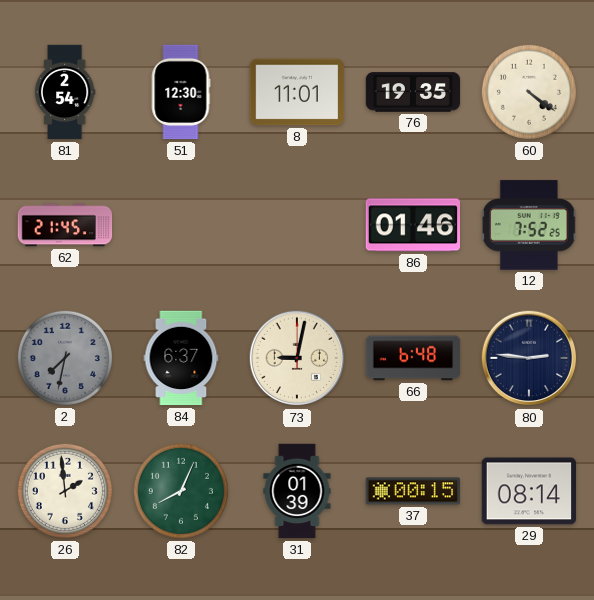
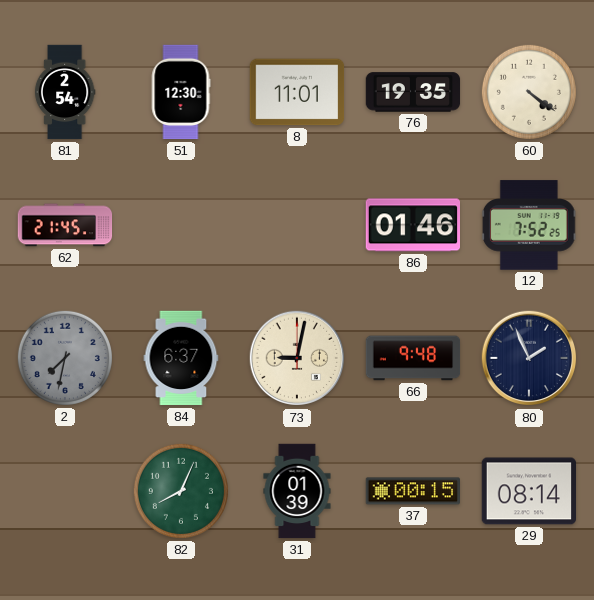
66: 6:48 -> 9:48
80: 2:46 -> 1:56
26: 1:59 -> none
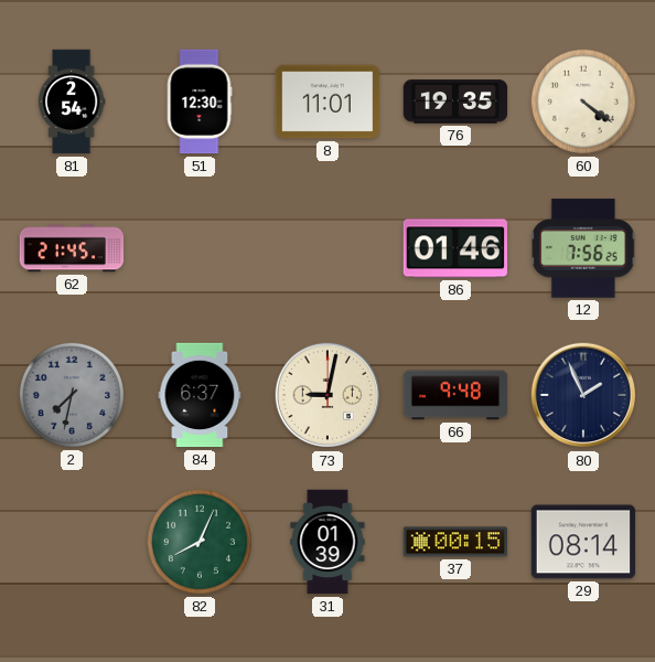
12: 7:52 -> 7:56
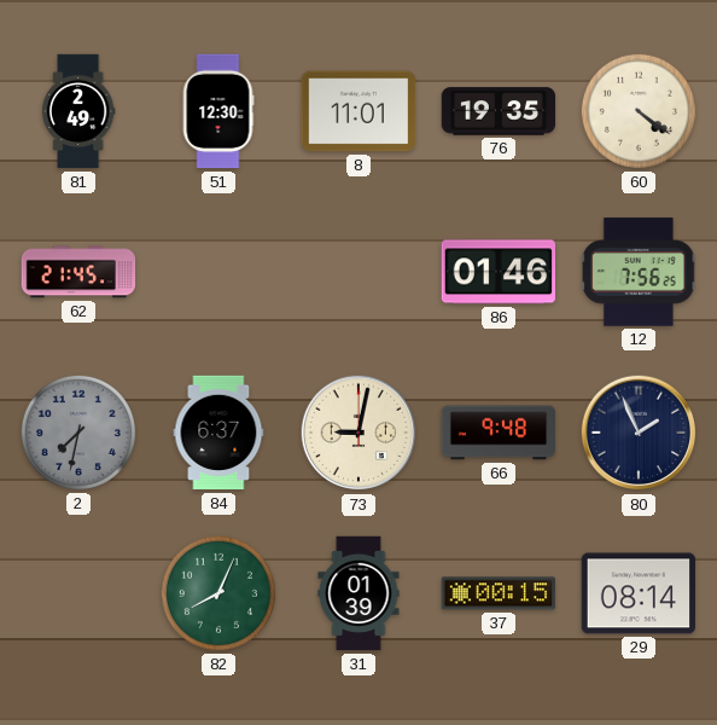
81: 2:54 -> 2:49
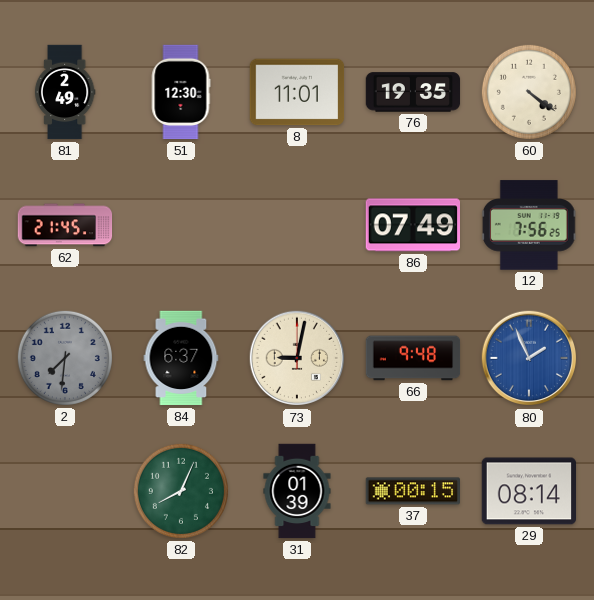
86: 01:46 -> 07:49
2: 7:32 -> 7:31
80 dial: navy -> blue
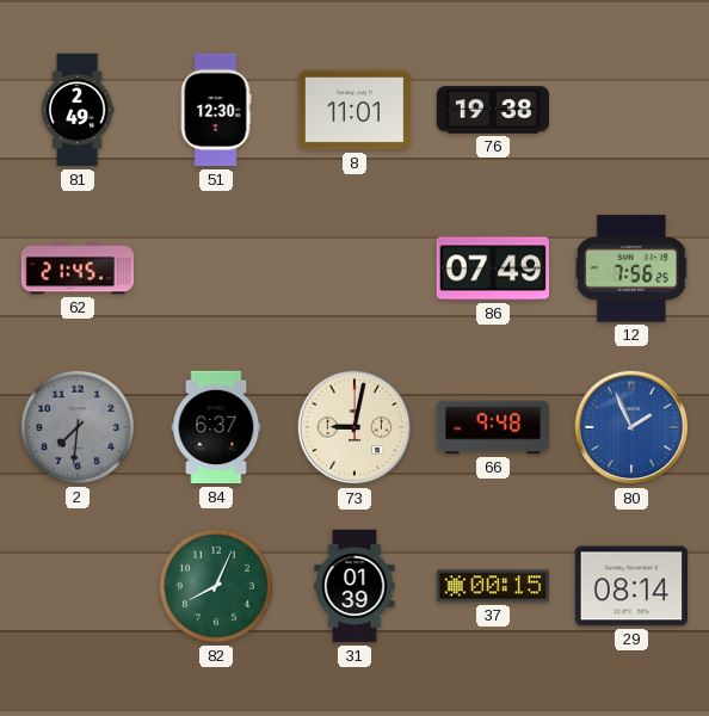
76: 19:35 -> 19:38
60: 4:21 -> none
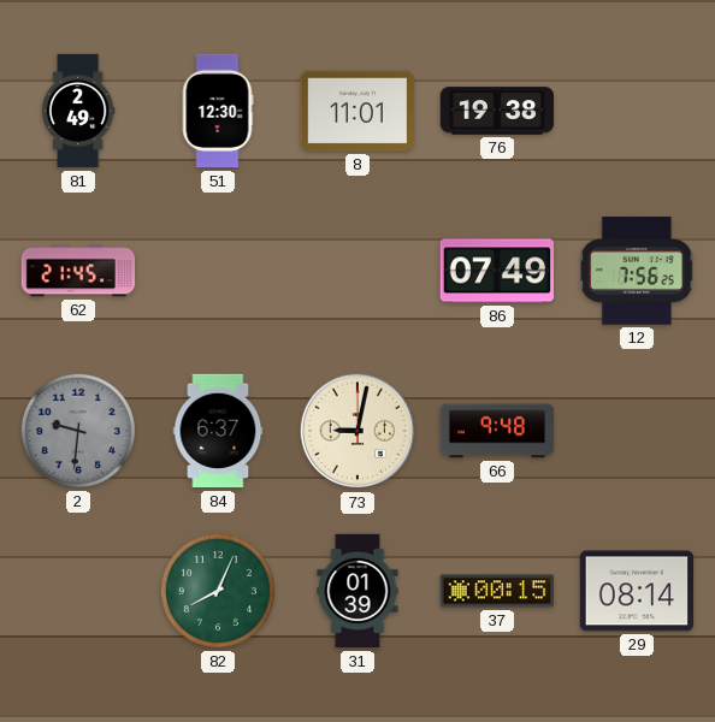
2: 7:31 -> 9:31
80: 1:56 -> none
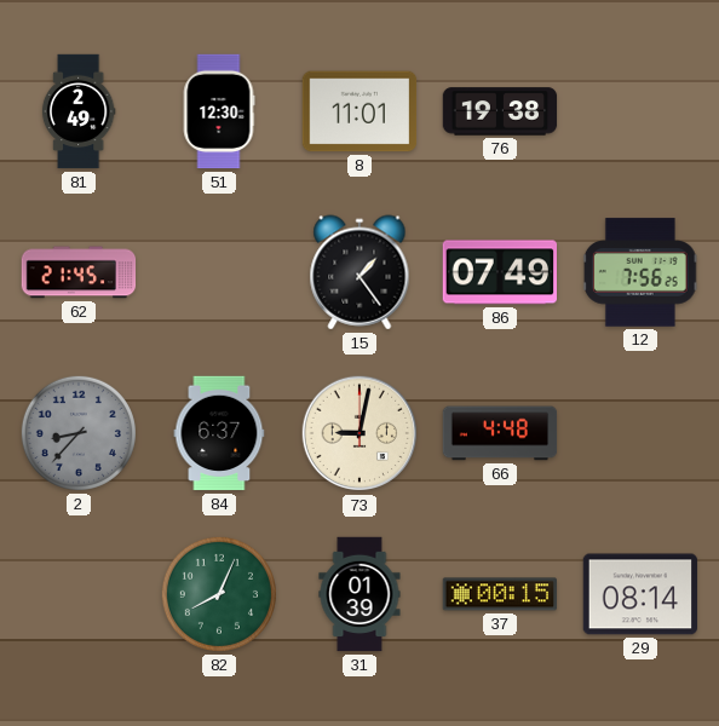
15: none -> 1:24
2: 9:31 -> 8:37
66: 9:48 -> 4:48
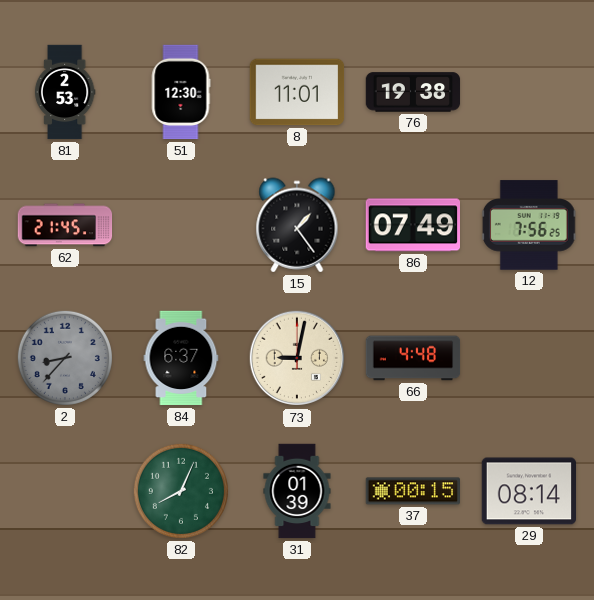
81: 2:49 -> 2:53
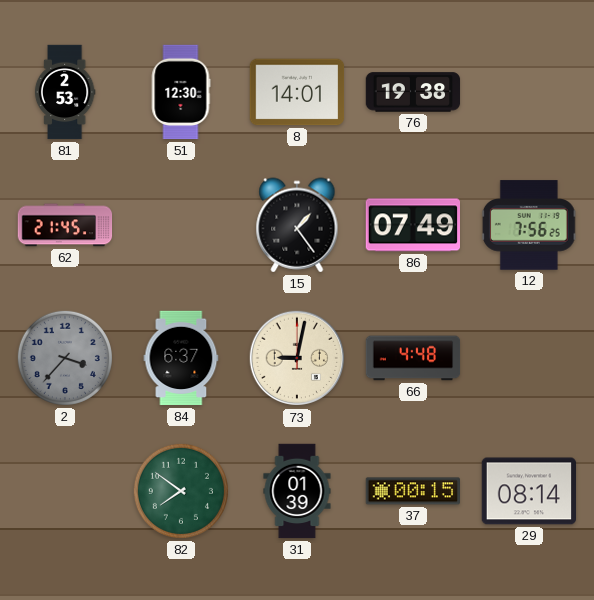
8: 11:01 -> 14:01
2: 8:37 -> 3:37
82: 8:04 -> 7:51
